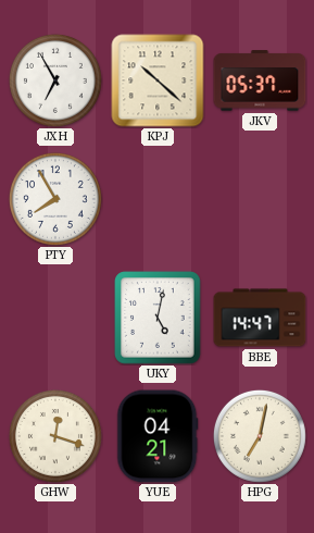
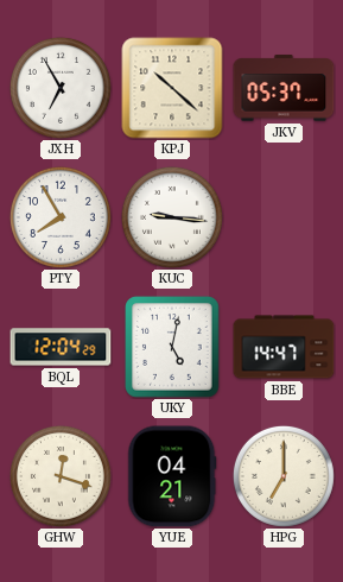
KUC: none -> 9:16
BQL: none -> 12:04
HPG: 7:02 -> 7:00
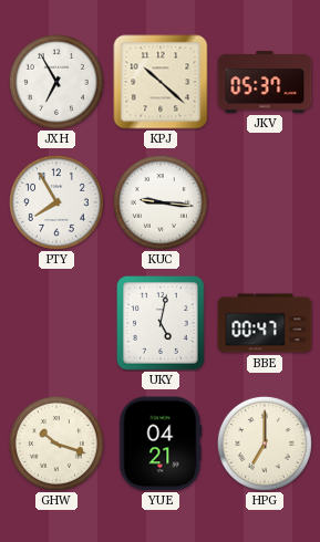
BQL: 12:04 -> none
BBE: 14:47 -> 00:47
GHW: 12:18 -> 10:18
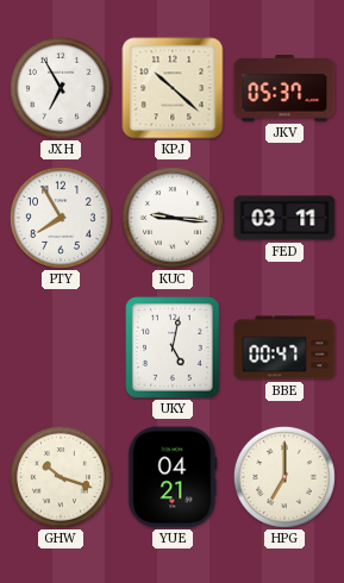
FED: none -> 03:11
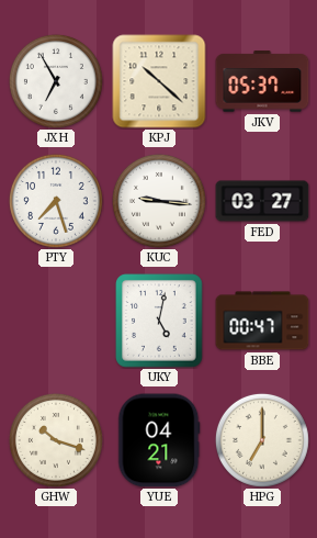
PTY: 7:55 -> 7:27
FED: 03:11 -> 03:27
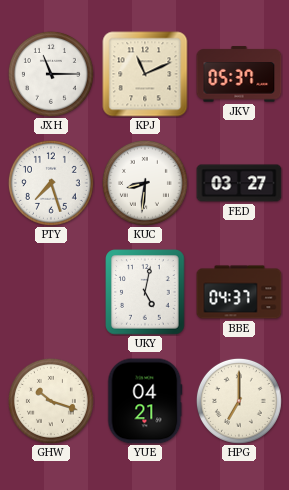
JXH: 6:55 -> 11:15
KPJ: 10:22 -> 11:11
KUC: 9:16 -> 8:31
BBE: 00:47 -> 04:37
